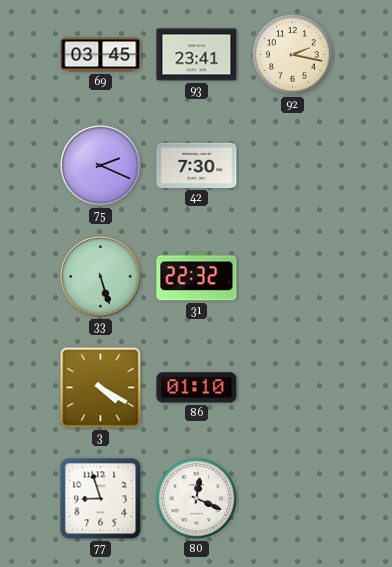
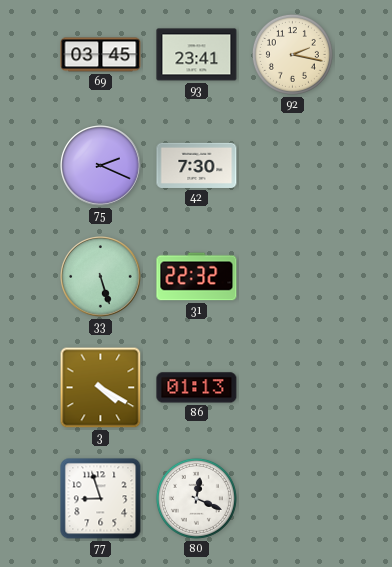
86: 01:10 -> 01:13
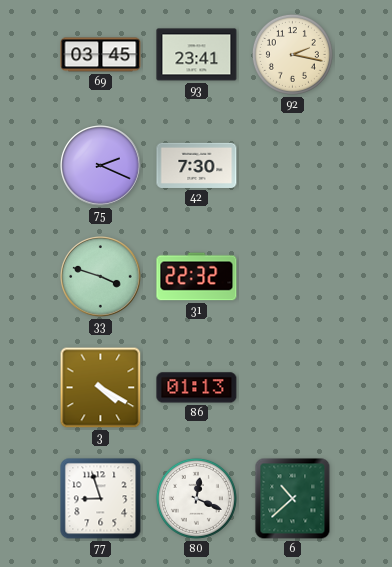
33: 5:27 -> 3:48
6: none -> 10:38
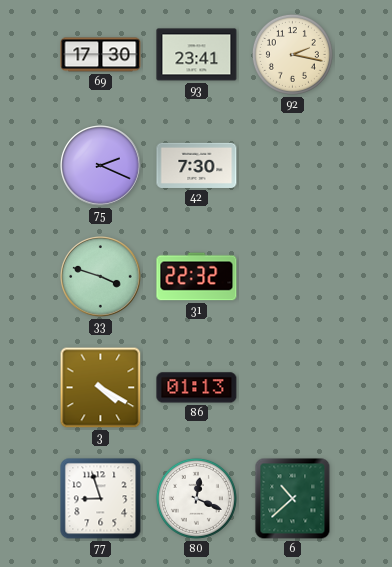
69: 03:45 -> 17:30
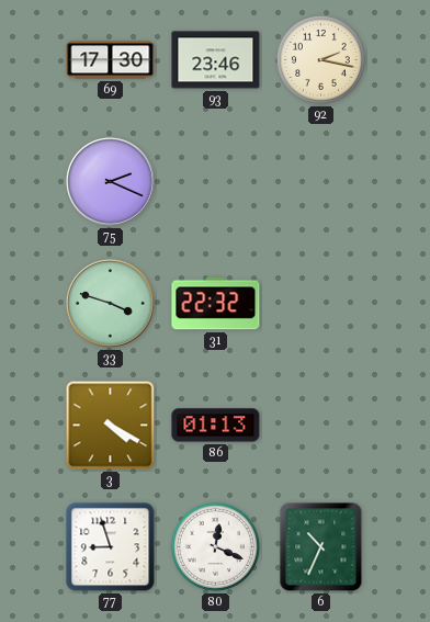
93: 23:41 -> 23:46
42: 7:30 -> none
6: 10:38 -> 10:34
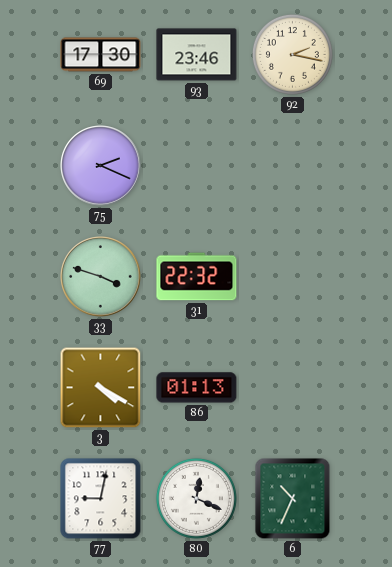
77: 8:57 -> 9:02
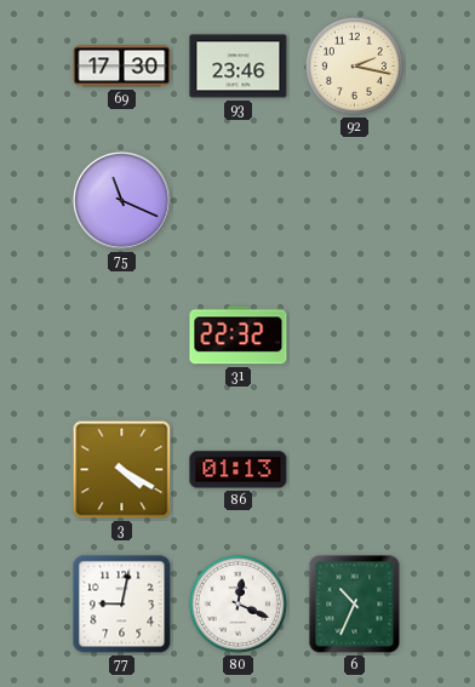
75: 2:19 -> 11:19
33: 3:48 -> none
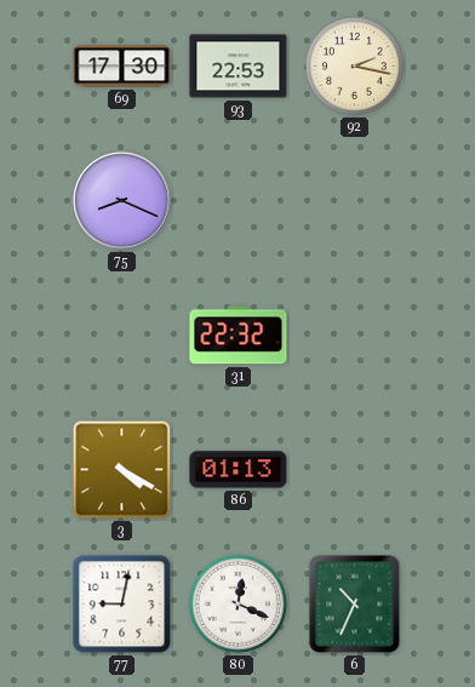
93: 23:46 -> 22:53
75: 11:19 -> 8:19
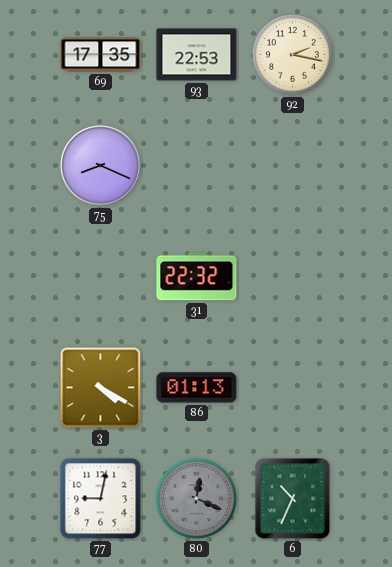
69: 17:30 -> 17:35
80 dial: white -> grey
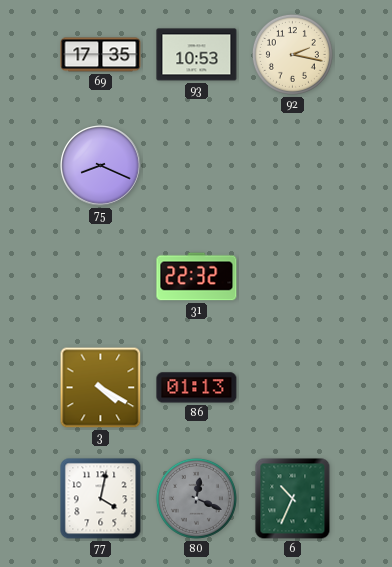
93: 22:53 -> 10:53
77: 9:02 -> 4:02
